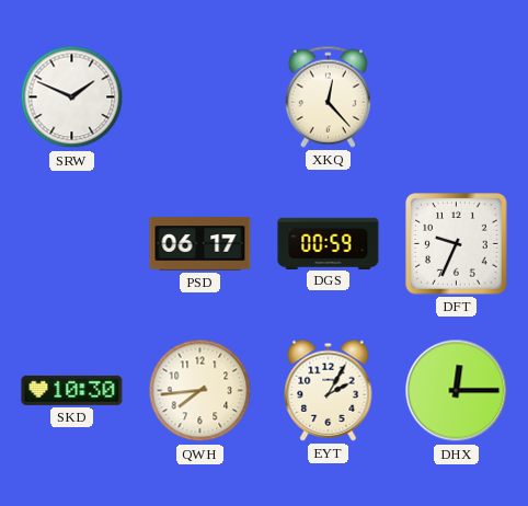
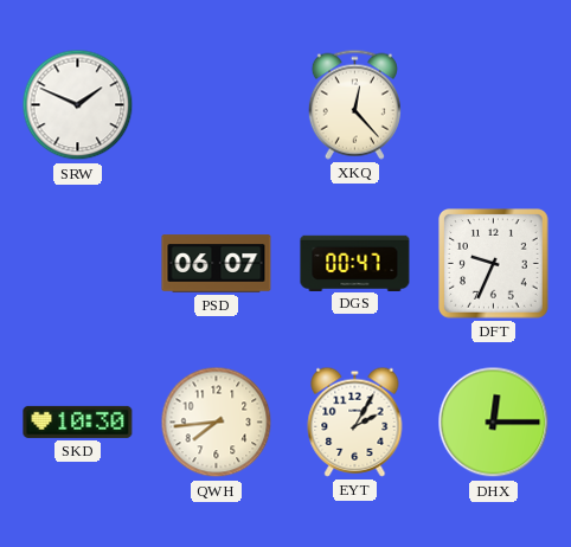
PSD: 06:17 -> 06:07
DGS: 00:59 -> 00:47
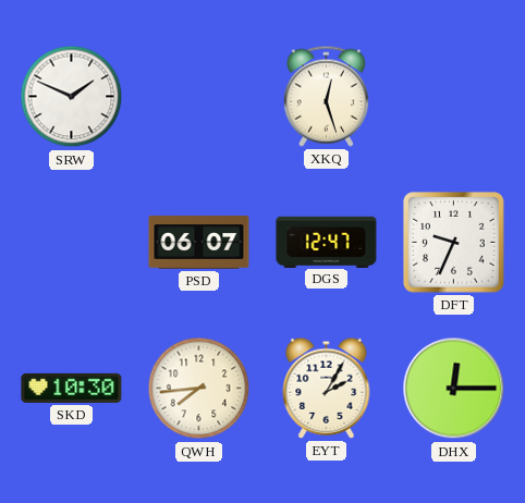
XKQ: 12:23 -> 12:27
DGS: 00:47 -> 12:47
